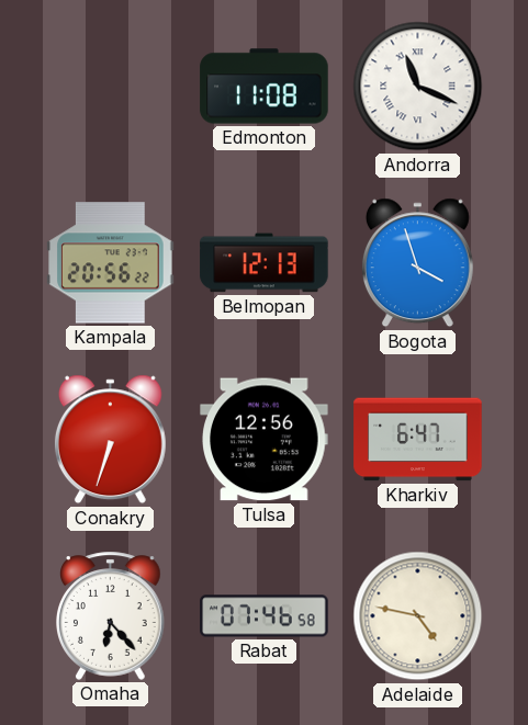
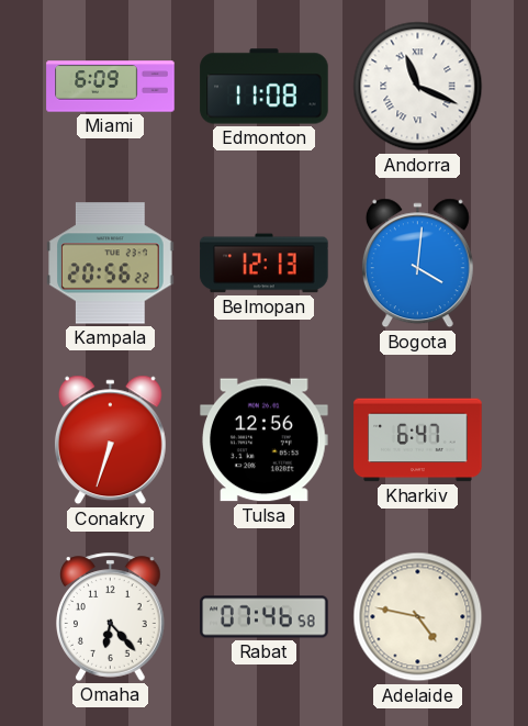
Miami: none -> 6:09
Bogota: 3:57 -> 4:01
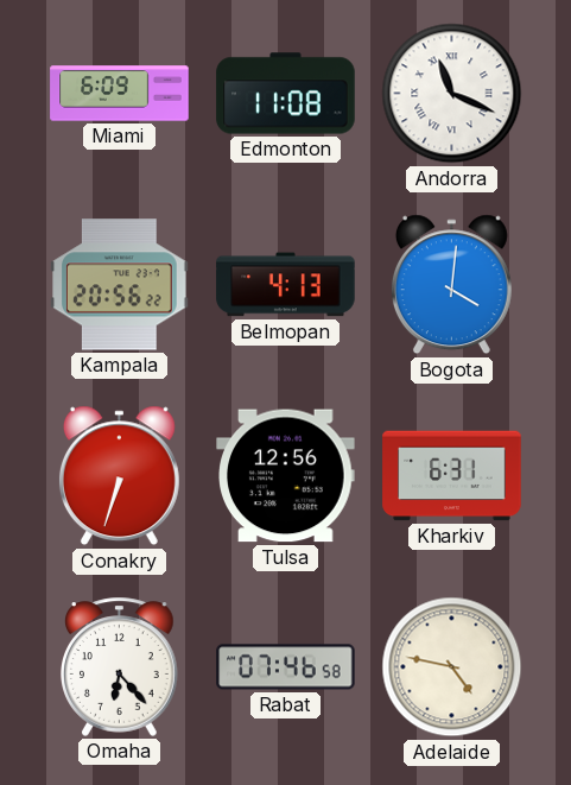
Belmopan: 12:13 -> 4:13
Kharkiv: 6:47 -> 6:31
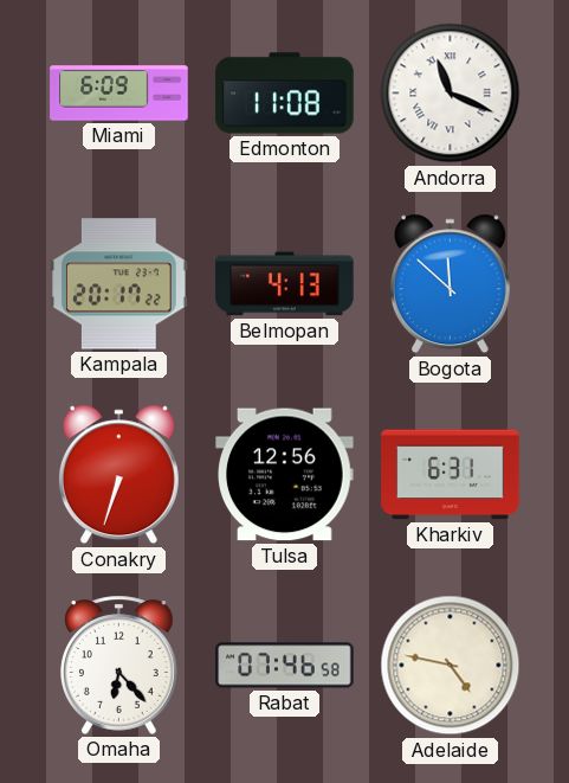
Kampala: 20:56 -> 20:17
Bogota: 4:01 -> 11:52
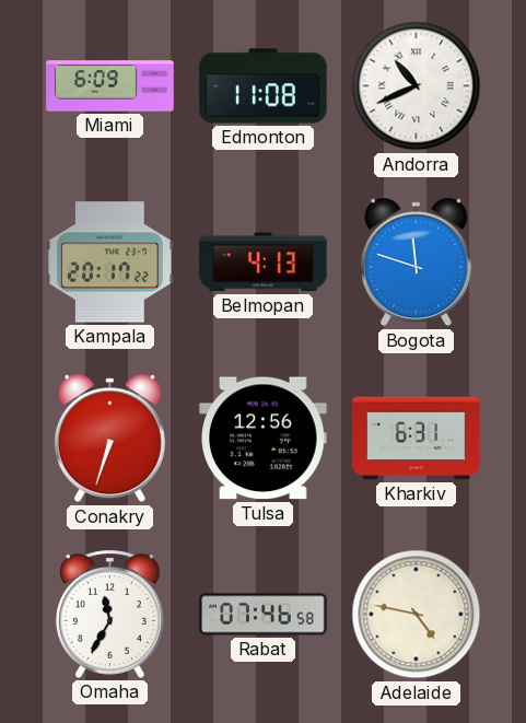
Andorra: 11:19 -> 10:41
Bogota: 11:52 -> 11:48
Omaha: 6:23 -> 11:35
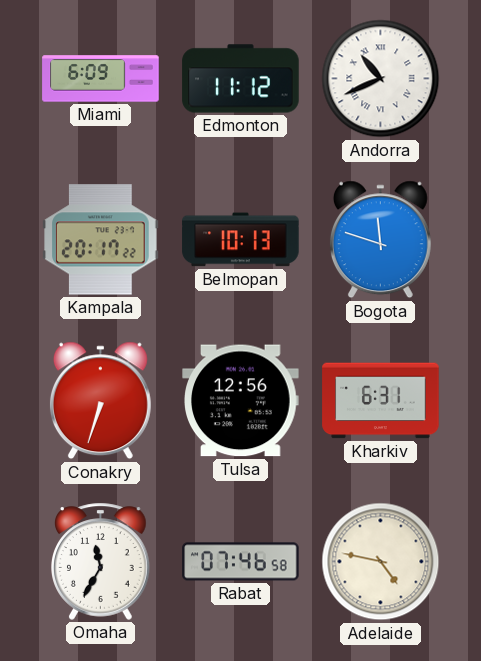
Edmonton: 11:08 -> 11:12
Belmopan: 4:13 -> 10:13
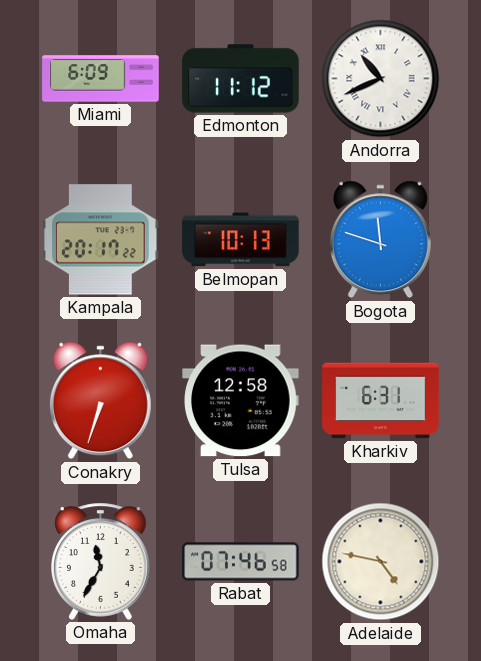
Tulsa: 12:56 -> 12:58
